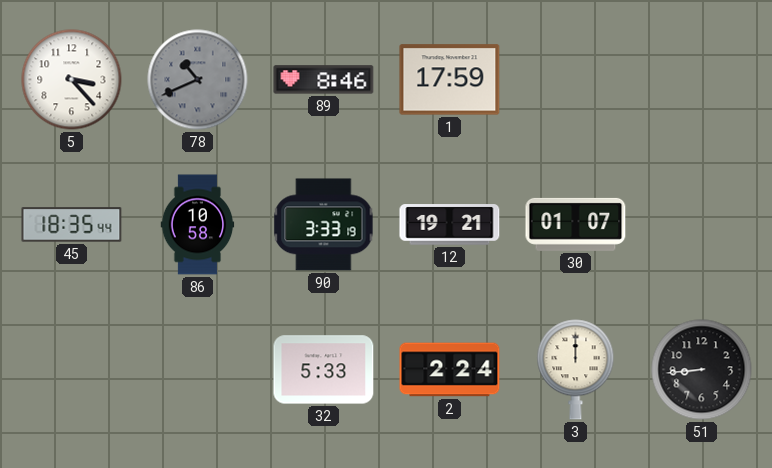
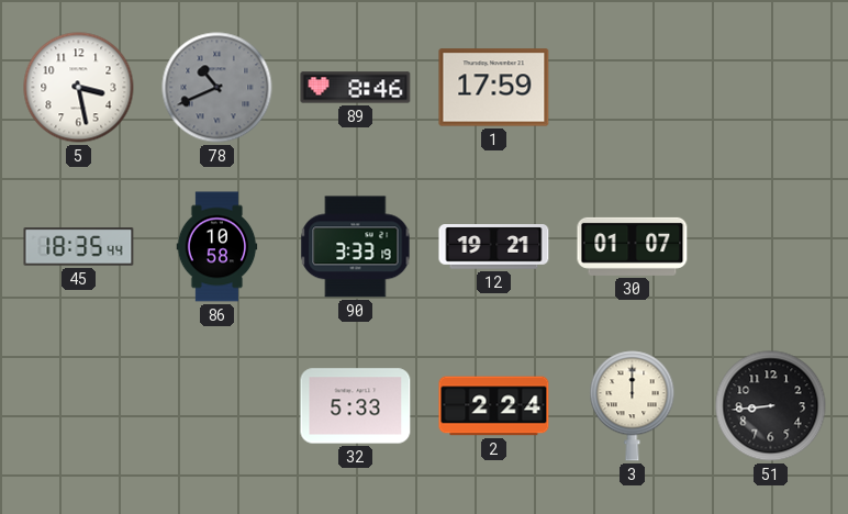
5: 3:23 -> 3:28
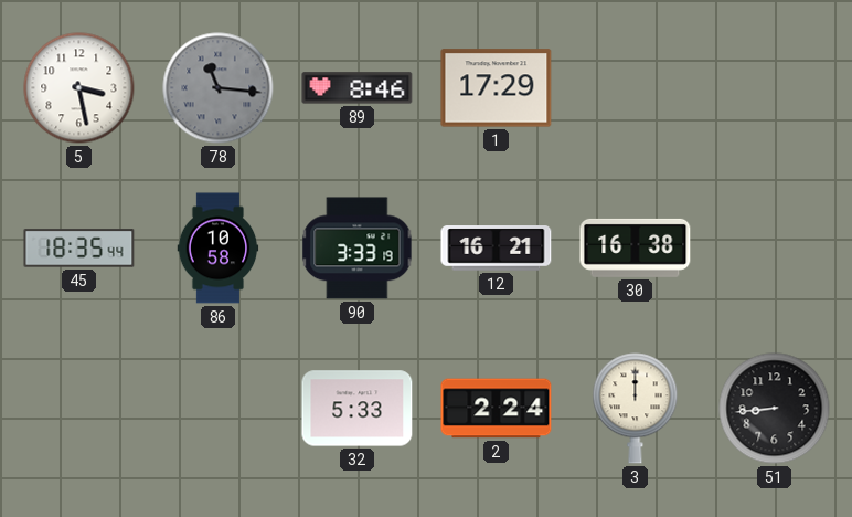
78: 10:41 -> 11:16
1: 17:59 -> 17:29
12: 19:21 -> 16:21
30: 01:07 -> 16:38
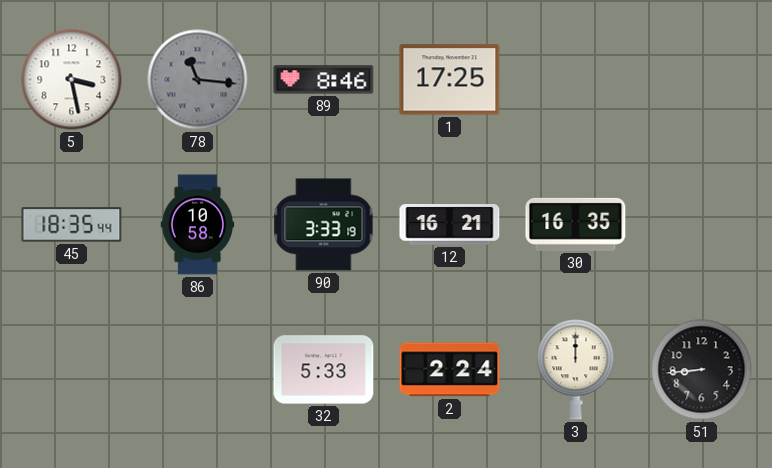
1: 17:29 -> 17:25
30: 16:38 -> 16:35
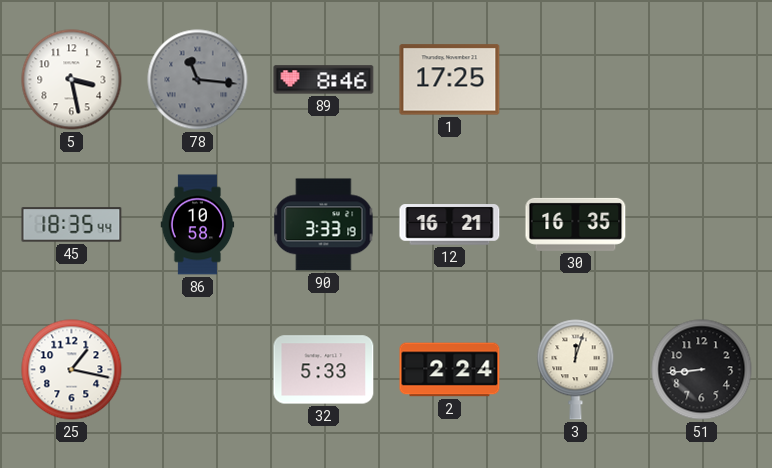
25: none -> 1:17
3: 12:00 -> 12:03
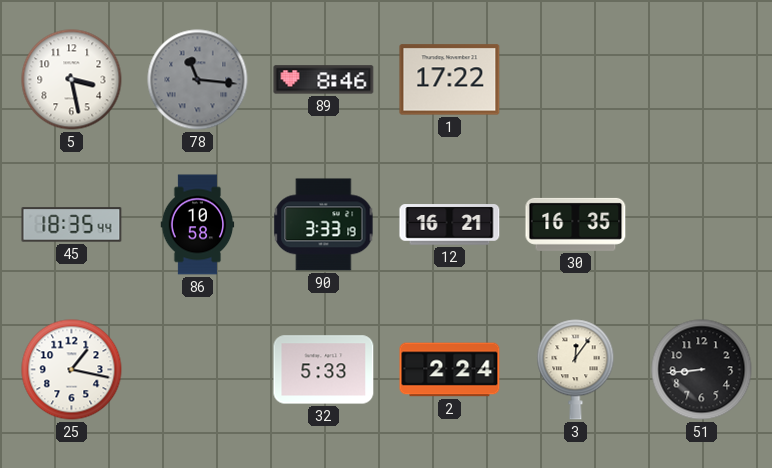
1: 17:25 -> 17:22
3: 12:03 -> 12:06
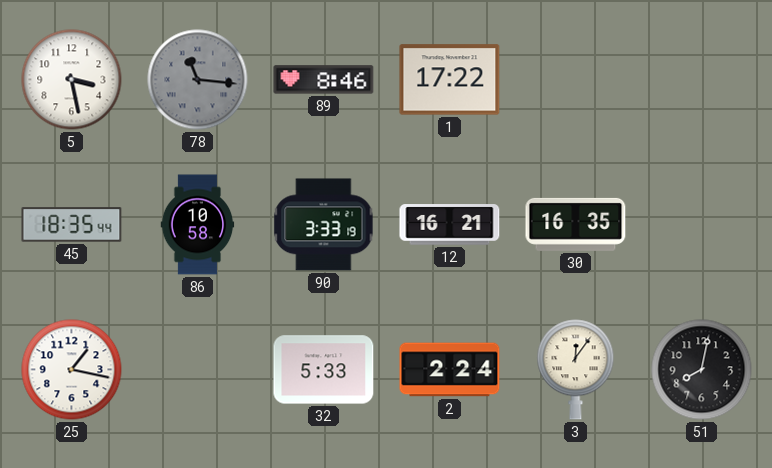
51: 8:44 -> 8:02
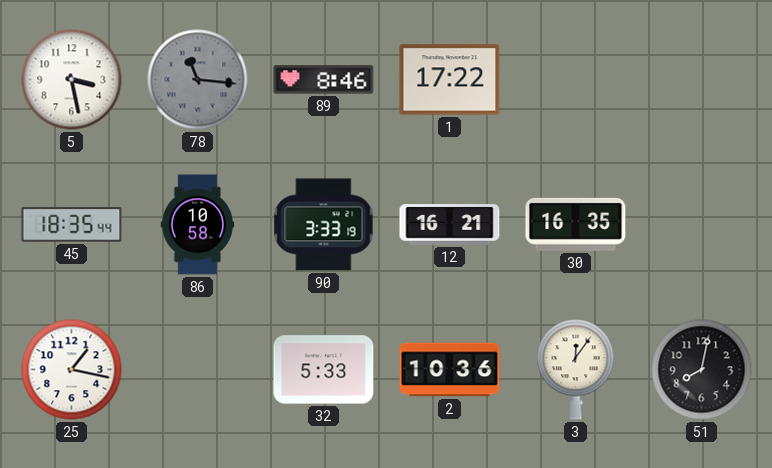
2: 2:24 -> 10:36
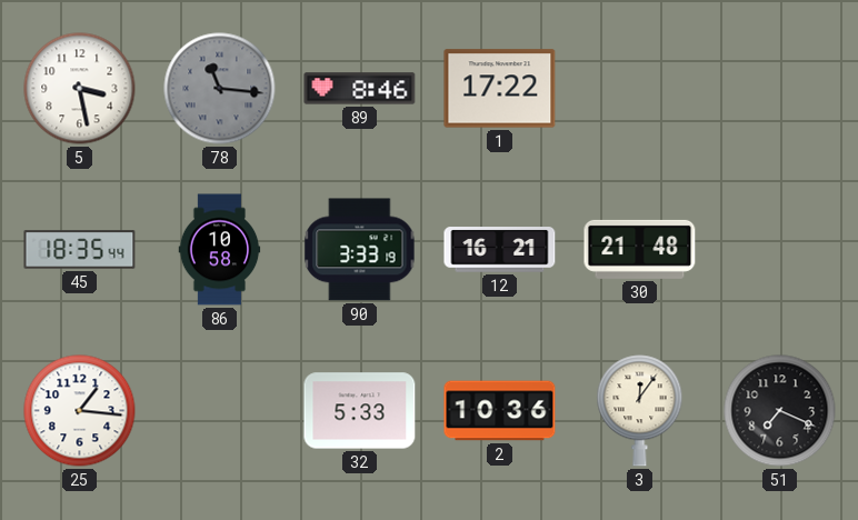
30: 16:35 -> 21:48
25: 1:17 -> 1:16
51: 8:02 -> 7:19
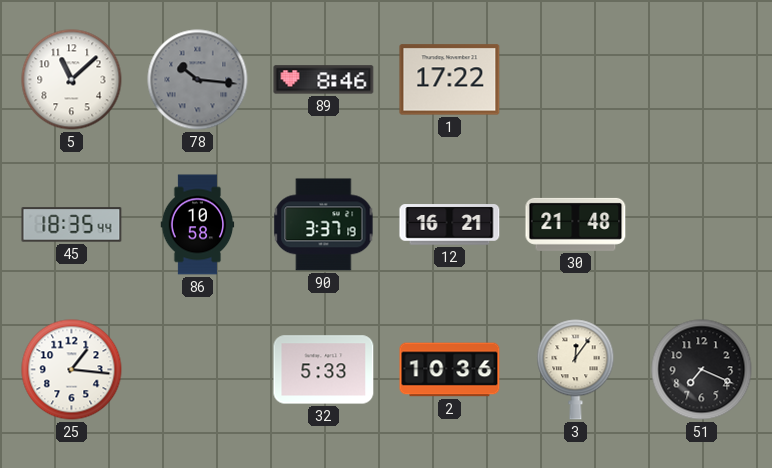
5: 3:28 -> 11:08
78: 11:16 -> 10:16
90: 3:33 -> 3:37
